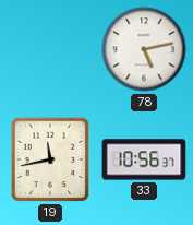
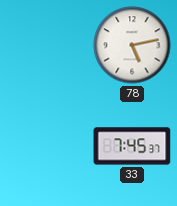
19: 11:43 -> none
33: 10:56 -> 7:45
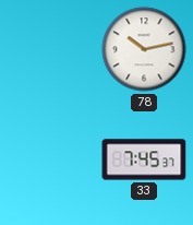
78: 5:13 -> 10:13
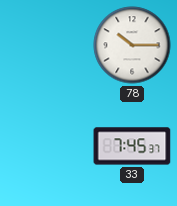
78: 10:13 -> 10:15
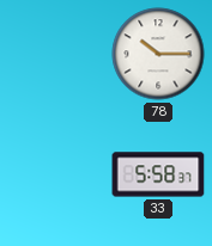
33: 7:45 -> 5:58
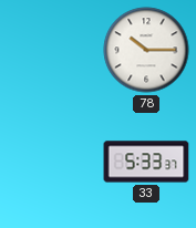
33: 5:58 -> 5:33
